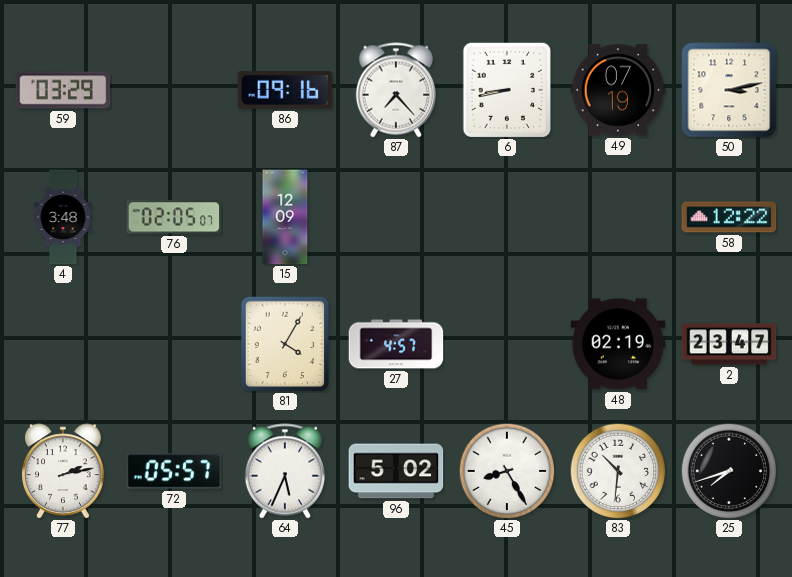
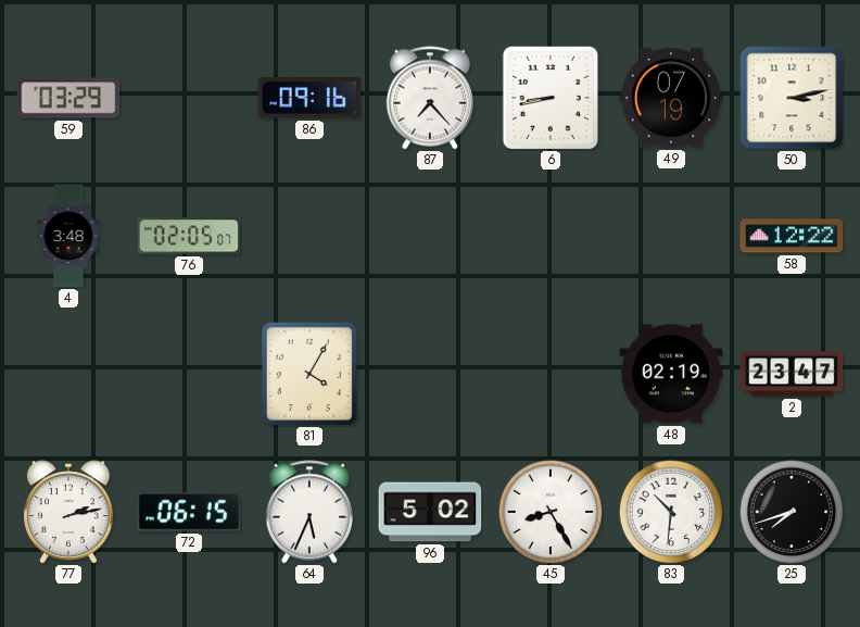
15: 12:09 -> none
27: 4:57 -> none
72: 05:57 -> 06:15
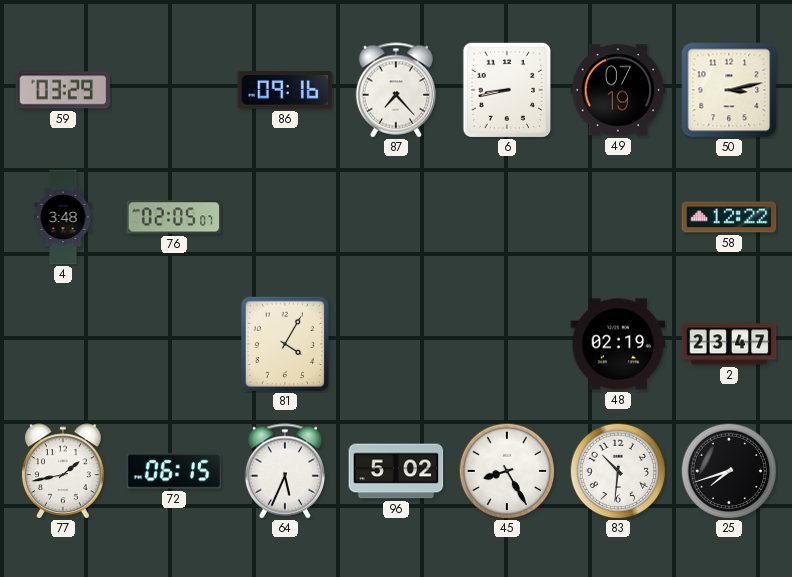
77: 2:13 -> 1:43
